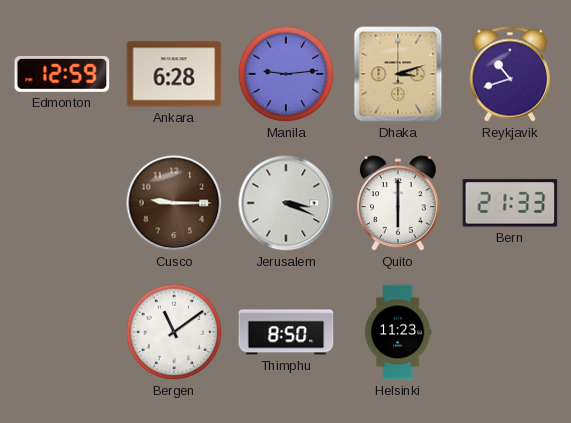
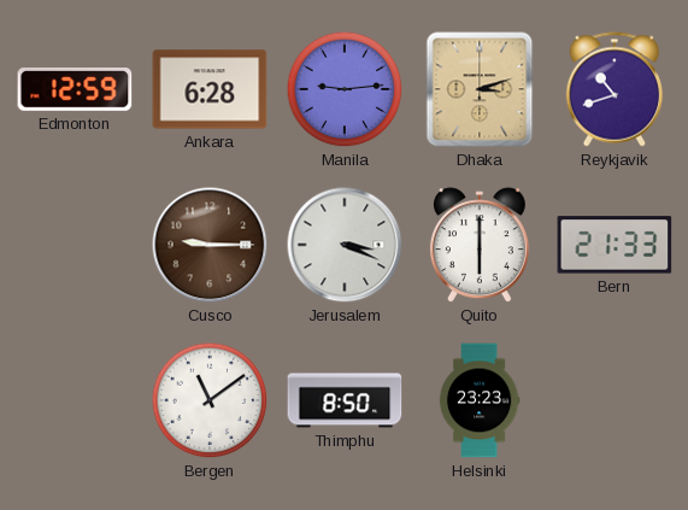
Helsinki: 11:23 -> 23:23
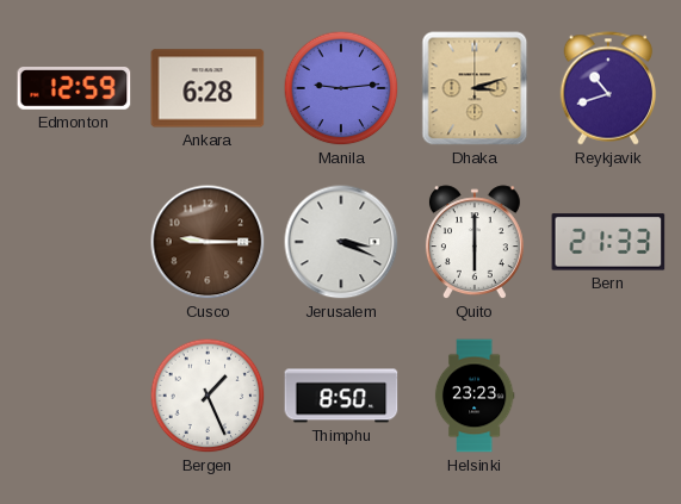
Bergen: 11:09 -> 1:26
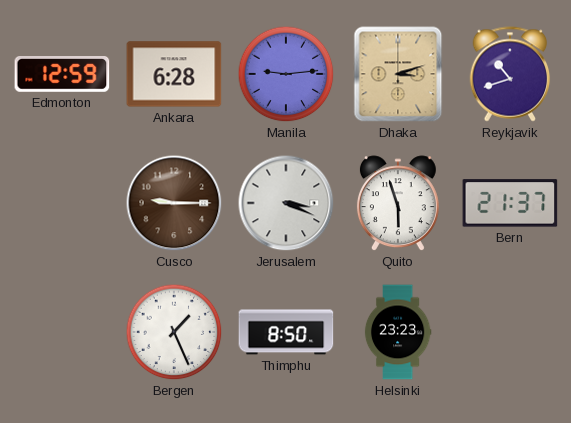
Quito: 6:00 -> 5:57
Bern: 21:33 -> 21:37
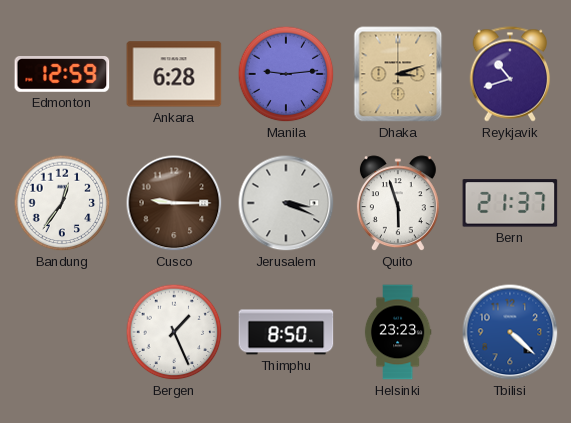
Bandung: none -> 12:36
Tbilisi: none -> 4:22
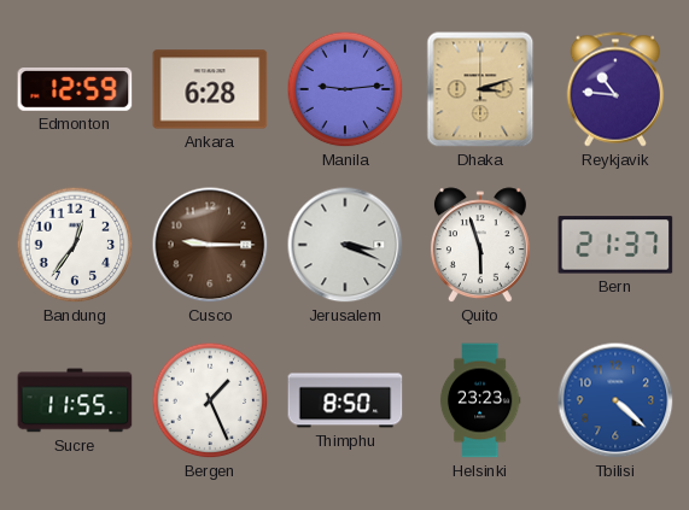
Reykjavik: 10:42 -> 10:46
Sucre: none -> 11:55
